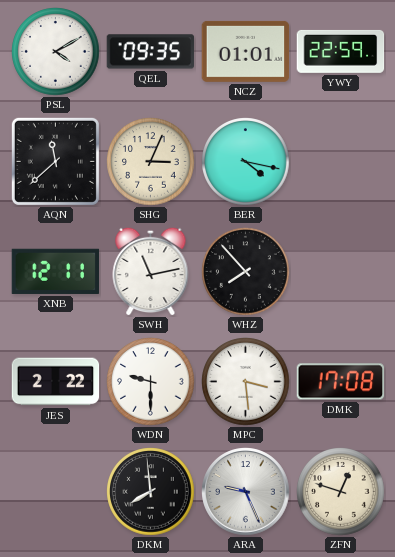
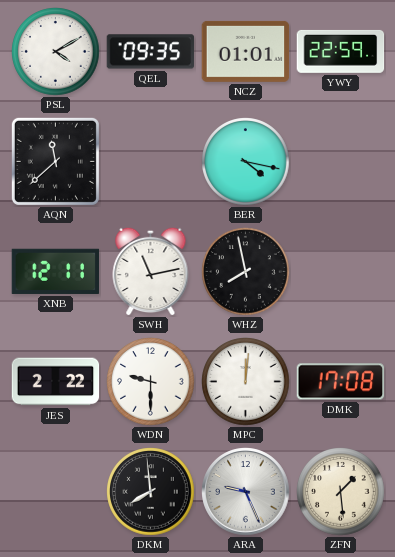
SHG: 3:04 -> none
WHZ: 7:53 -> 7:58
MPC: 3:29 -> 12:01
ZFN: 12:48 -> 1:29
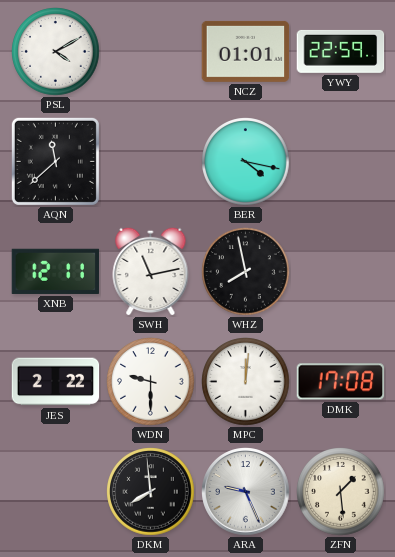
QEL: 09:35 -> none
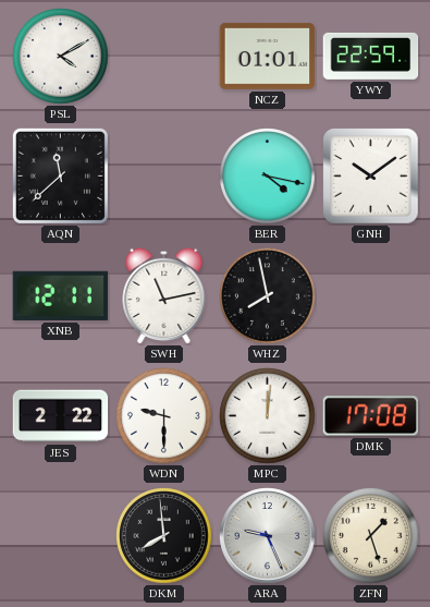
GNH: none -> 10:09
ZFN: 1:29 -> 1:27
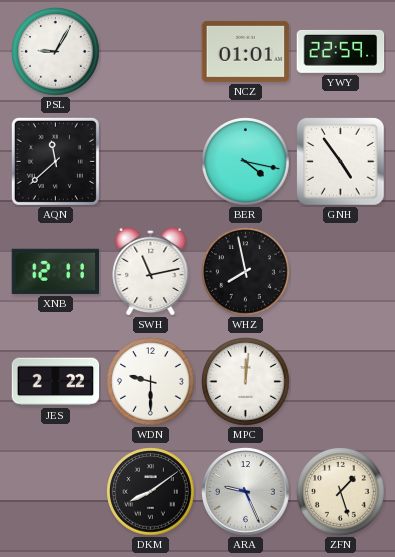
PSL: 4:10 -> 9:05
GNH: 10:09 -> 4:54
DMK: 17:08 -> none
DKM: 7:59 -> 8:09
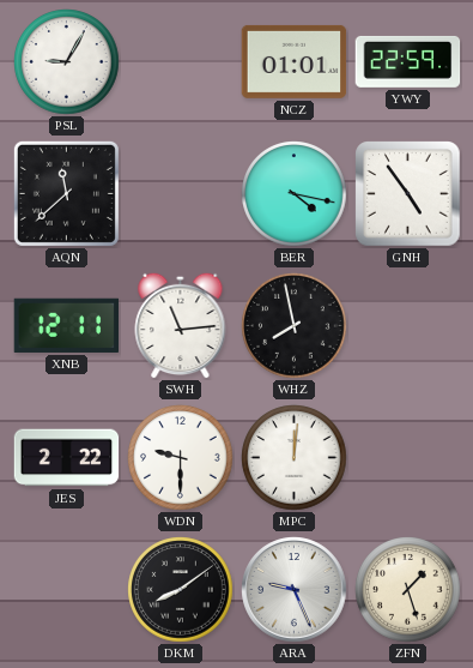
SWH: 11:13 -> 11:14
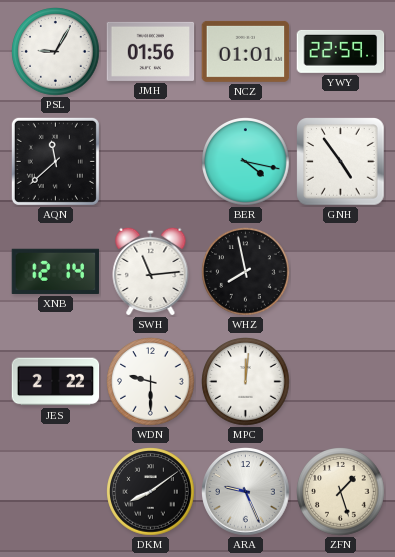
JMH: none -> 01:56
XNB: 12:11 -> 12:14
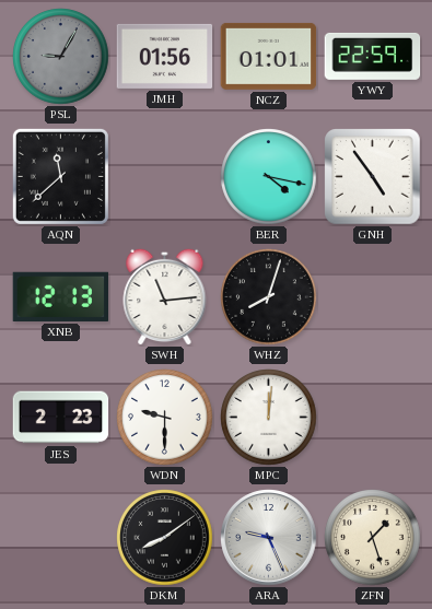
PSL dial: white -> grey
XNB: 12:14 -> 12:13
WHZ: 7:58 -> 8:03
JES: 2:22 -> 2:23
